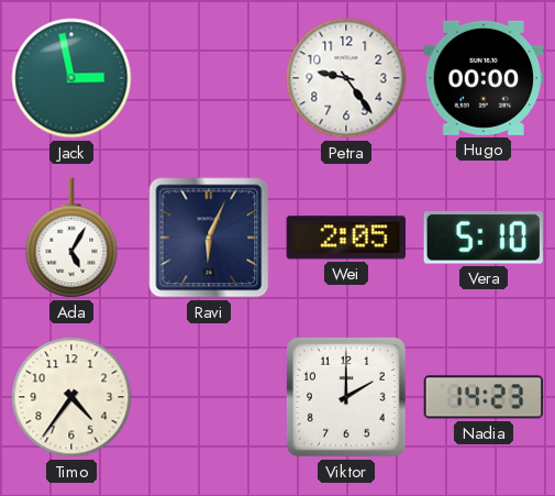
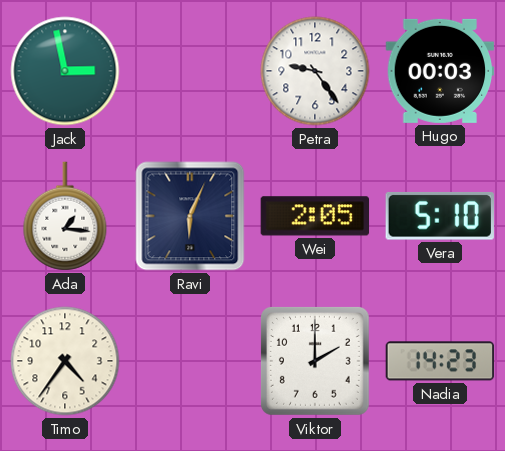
Hugo: 00:00 -> 00:03
Ada: 5:05 -> 1:16
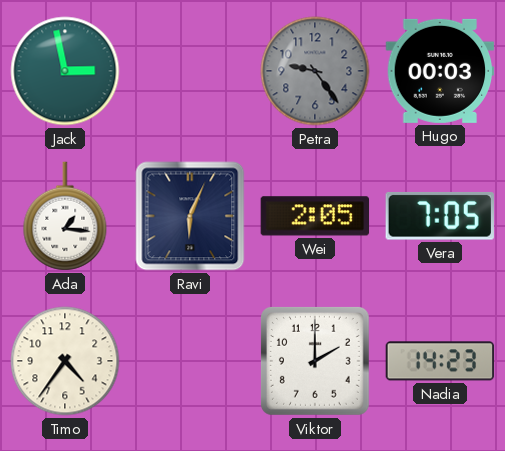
Petra dial: white -> grey
Vera: 5:10 -> 7:05
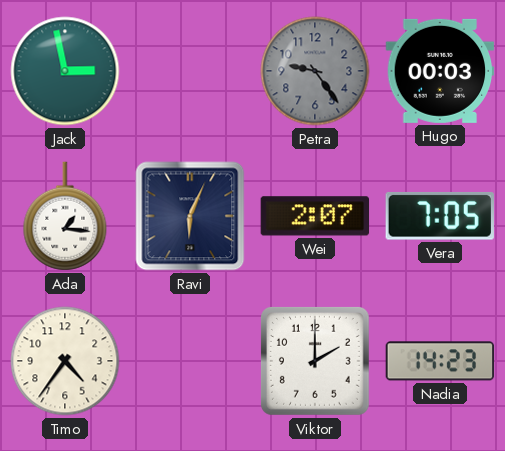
Wei: 2:05 -> 2:07
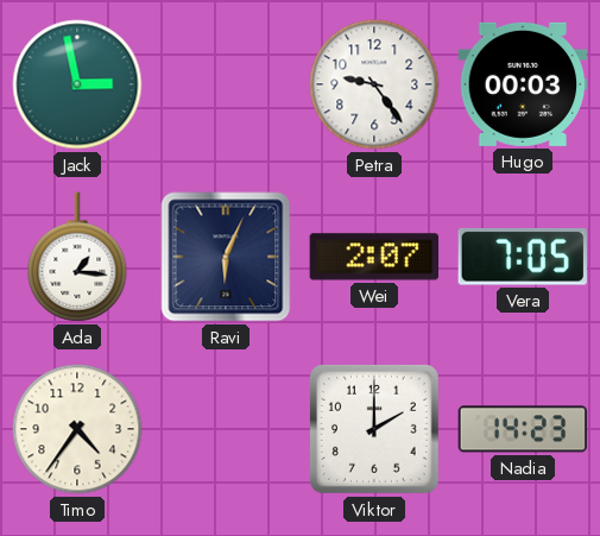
Petra dial: grey -> white
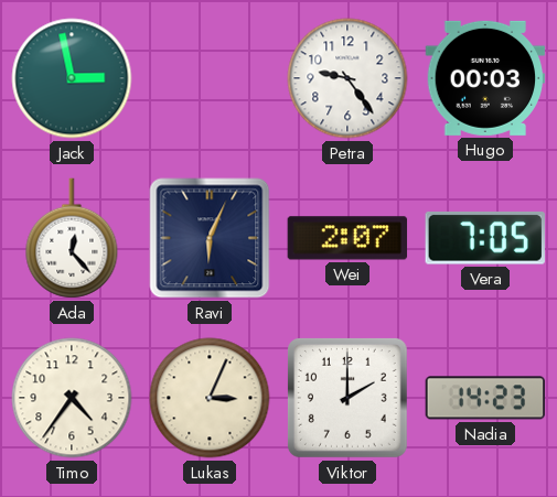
Ada: 1:16 -> 12:23
Lukas: none -> 3:04
